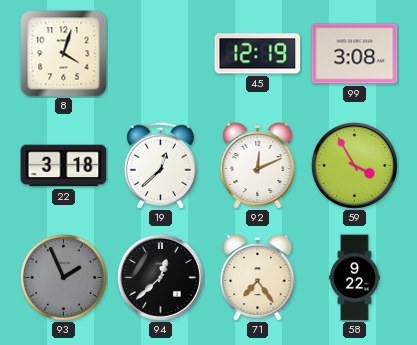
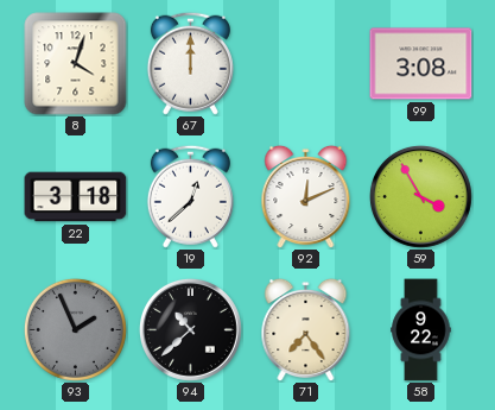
67: none -> 12:00
45: 12:19 -> none
94: 12:38 -> 10:38
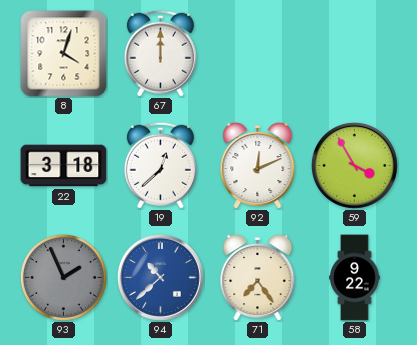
99: 3:08 -> none
94 dial: black -> blue
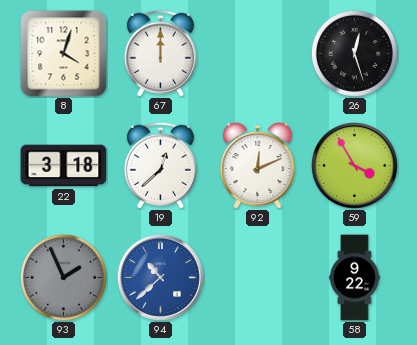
26: none -> 12:27
71: 7:24 -> none
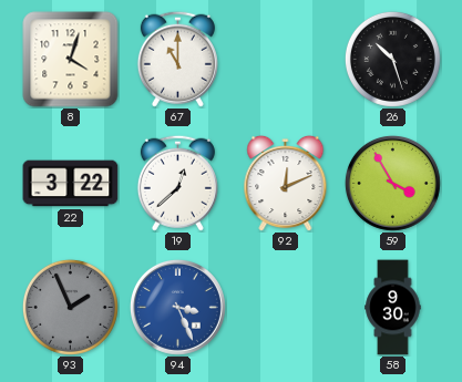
67: 12:00 -> 11:00
26: 12:27 -> 10:27
22: 3:18 -> 3:22
94: 10:38 -> 3:26
58: 9:22 -> 9:30
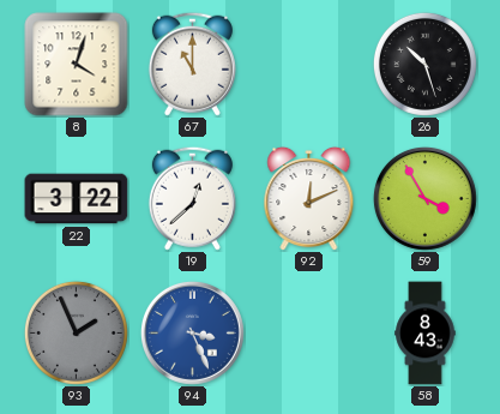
58: 9:30 -> 8:43
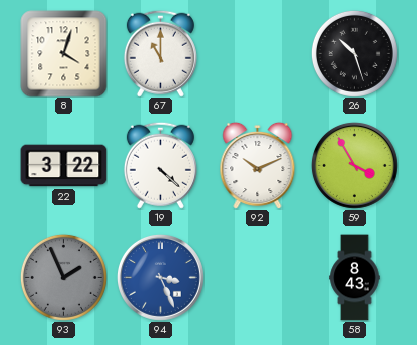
19: 12:38 -> 4:22
92: 12:11 -> 10:11
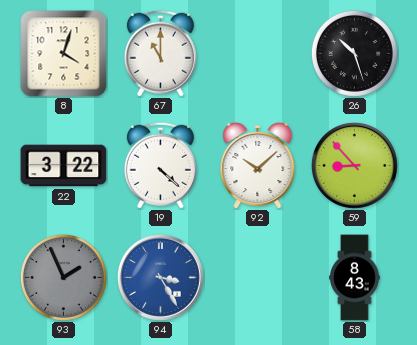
92: 10:11 -> 10:08
59: 3:55 -> 8:53
94: 3:26 -> 3:25
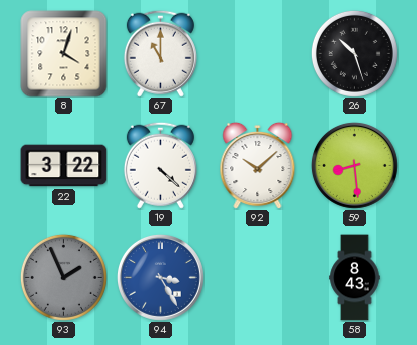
59: 8:53 -> 8:29
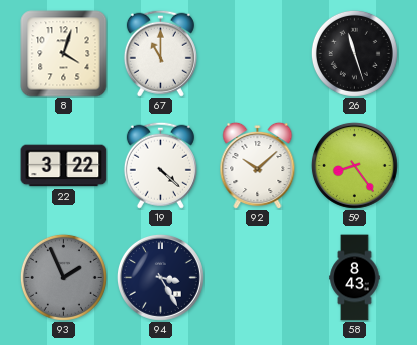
26: 10:27 -> 11:27
59: 8:29 -> 8:24
94 dial: blue -> navy
